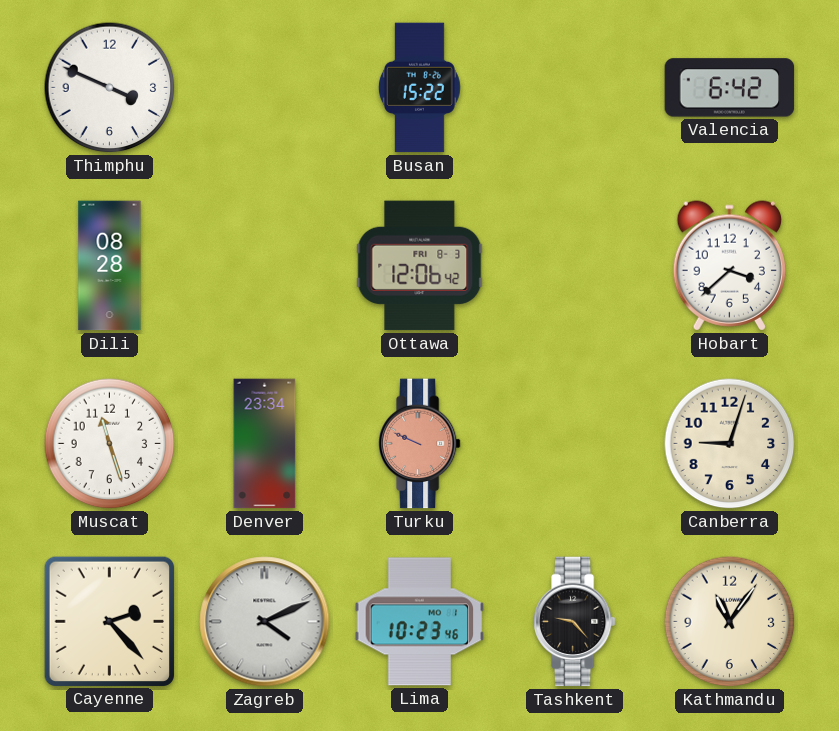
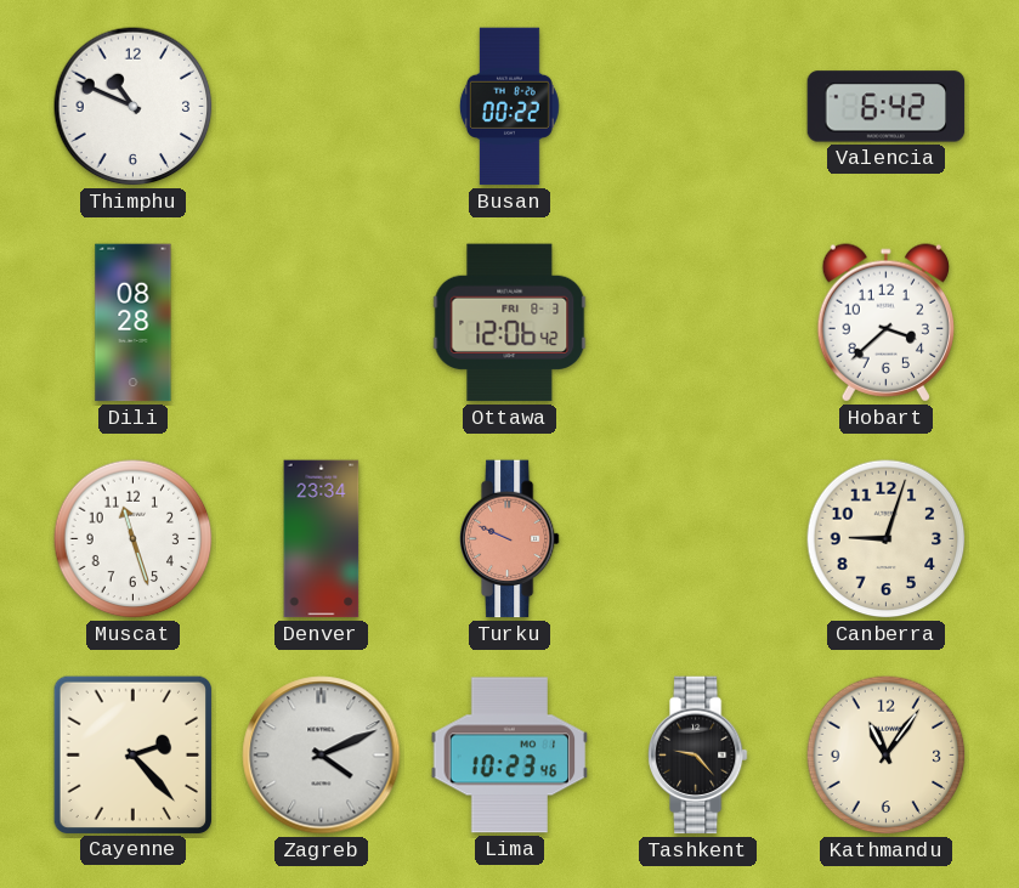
Thimphu: 3:49 -> 10:49
Busan: 15:22 -> 00:22
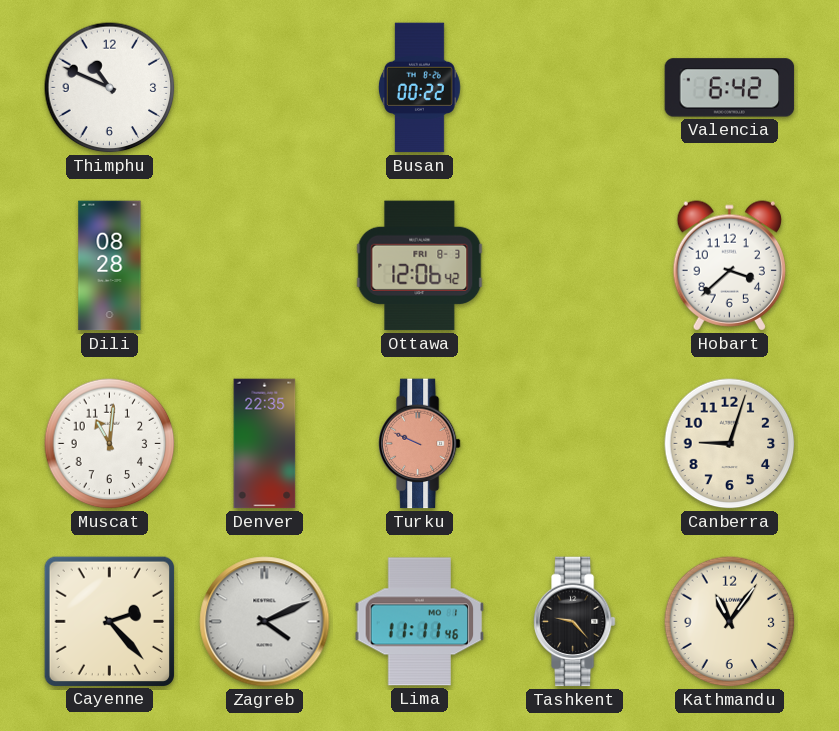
Muscat: 11:27 -> 11:01
Denver: 23:34 -> 22:35
Lima: 10:23 -> 11:11
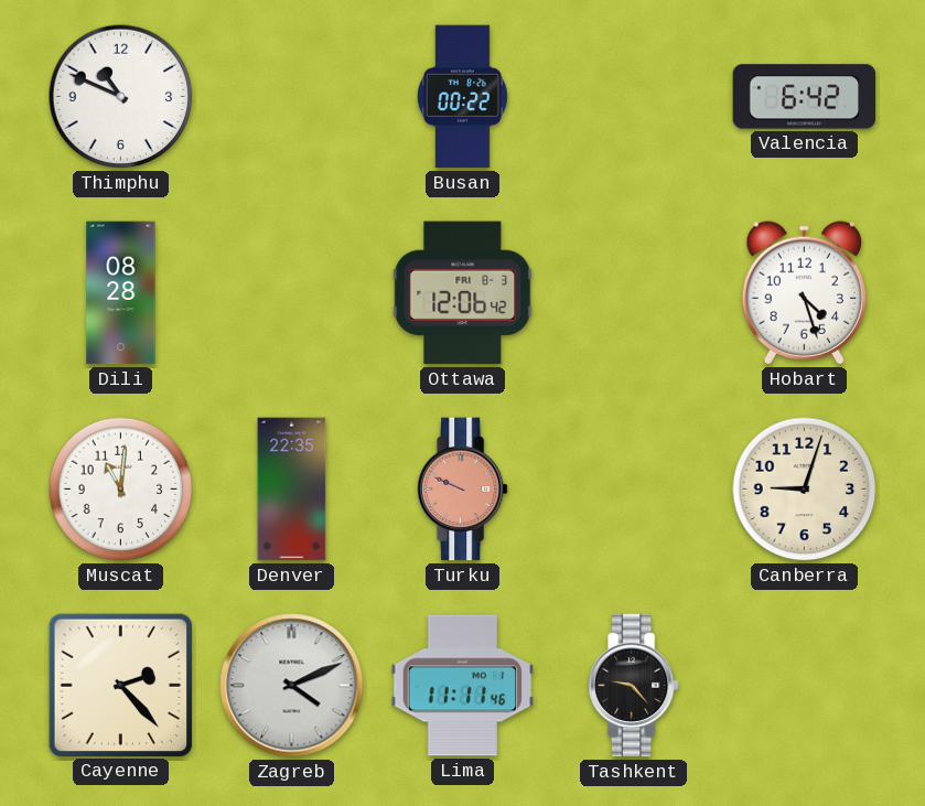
Hobart: 3:38 -> 4:27
Kathmandu: 11:06 -> none
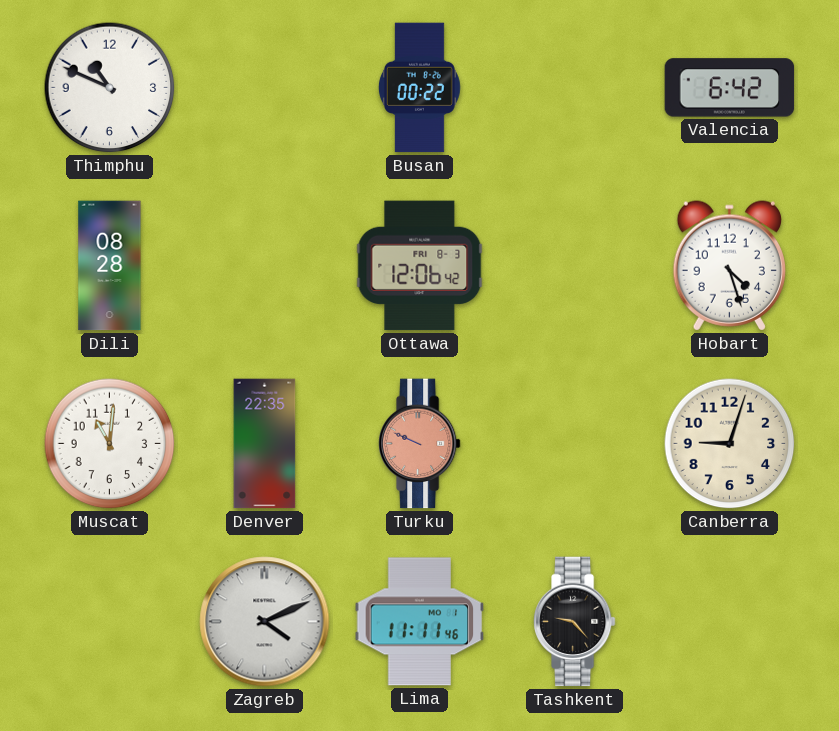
Cayenne: 2:23 -> none
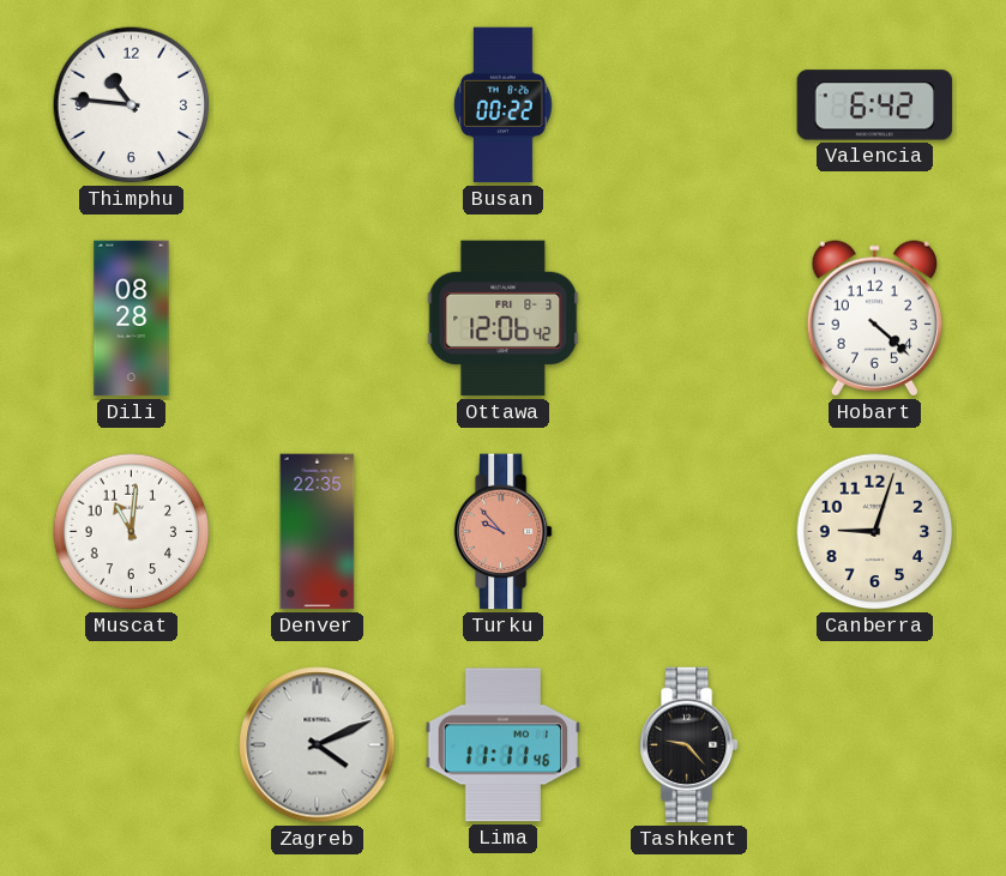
Thimphu: 10:49 -> 10:46
Hobart: 4:27 -> 4:22
Turku: 9:49 -> 9:53
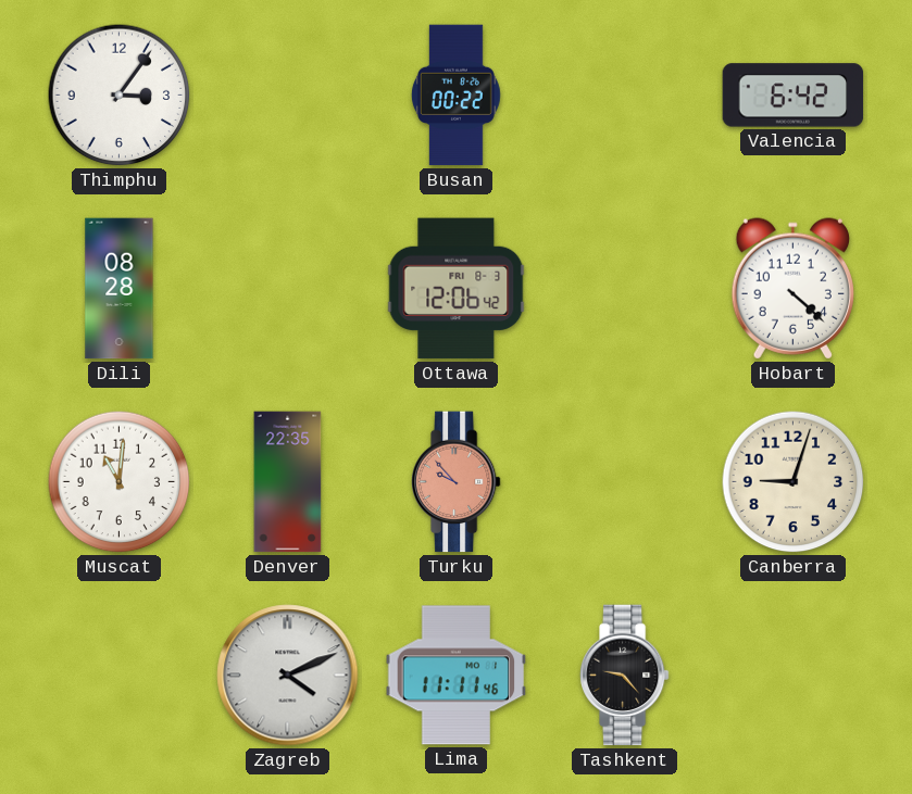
Thimphu: 10:46 -> 3:06
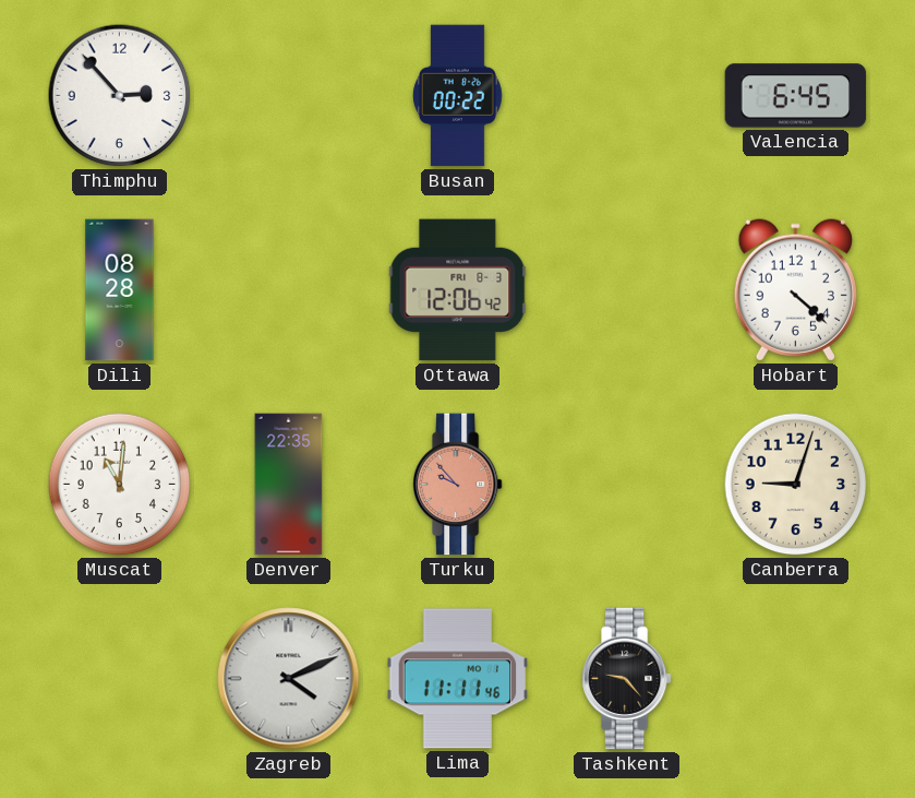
Thimphu: 3:06 -> 2:53
Valencia: 6:42 -> 6:45
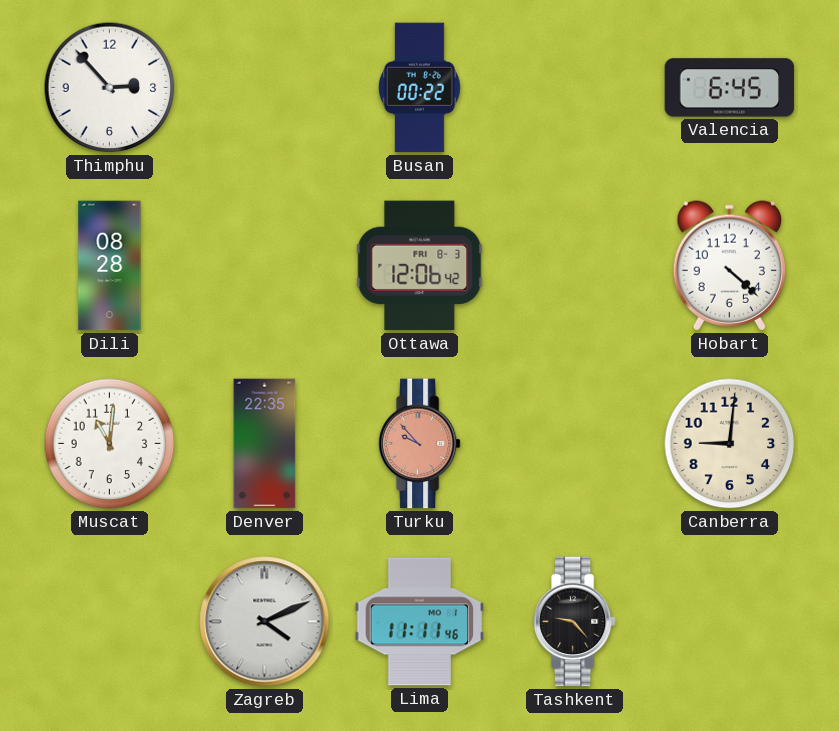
Canberra: 9:03 -> 9:01
